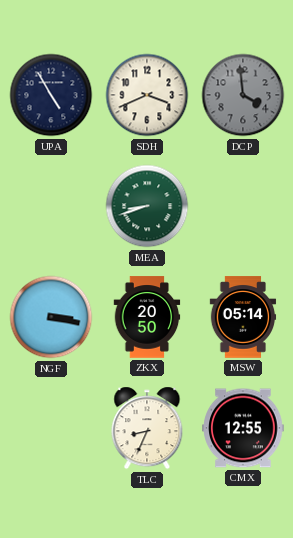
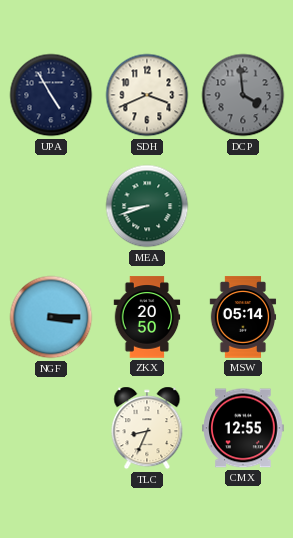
NGF: 3:17 -> 3:15
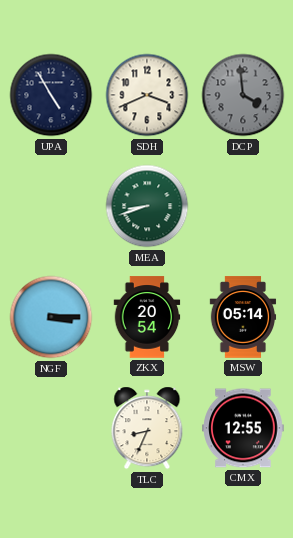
ZKX: 20:50 -> 20:54
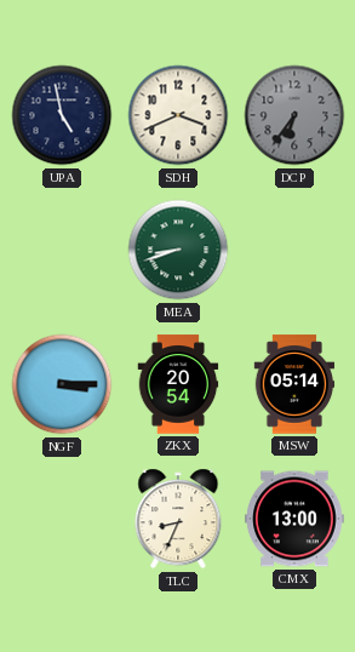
UPA: 4:55 -> 4:58
DCP: 3:59 -> 6:36
CMX: 12:55 -> 13:00
